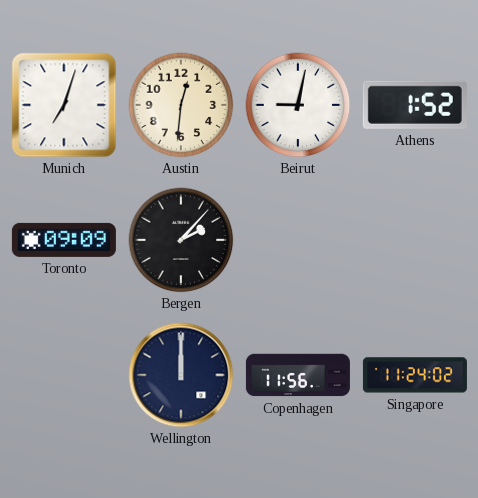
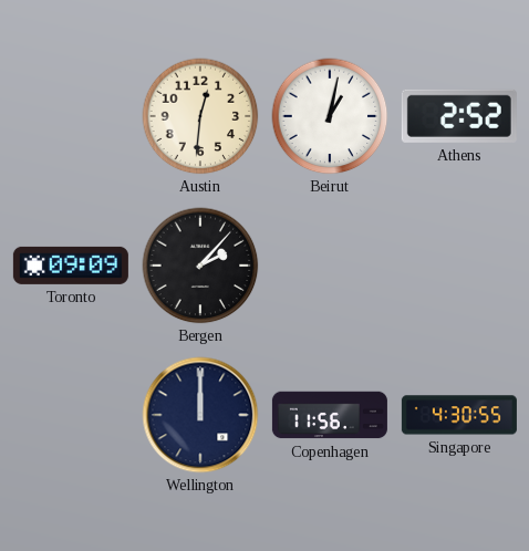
Munich: 7:03 -> none
Beirut: 9:02 -> 1:02
Athens: 1:52 -> 2:52
Singapore: 11:24 -> 4:30
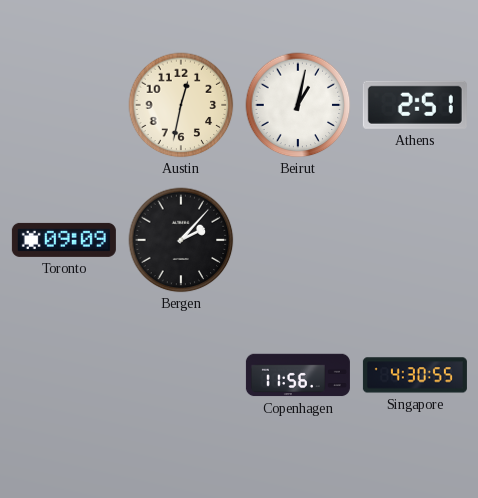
Austin: 12:31 -> 12:32
Athens: 2:52 -> 2:51
Wellington: 12:00 -> none
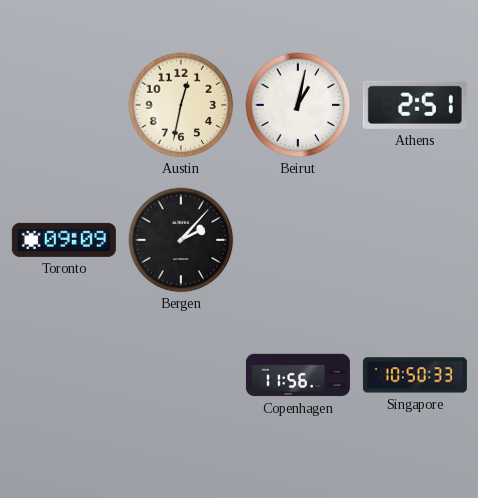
Singapore: 4:30 -> 10:50
